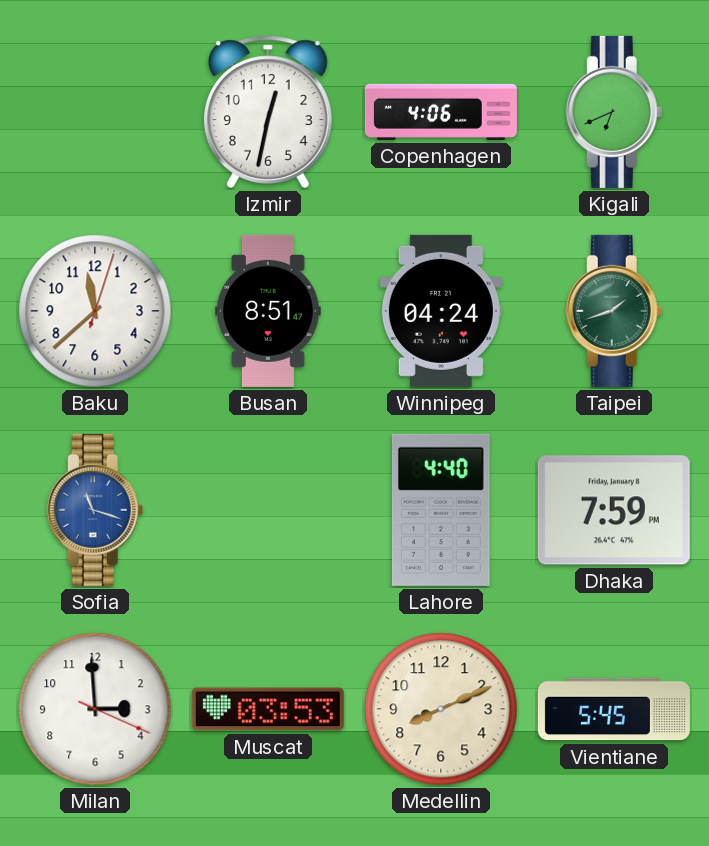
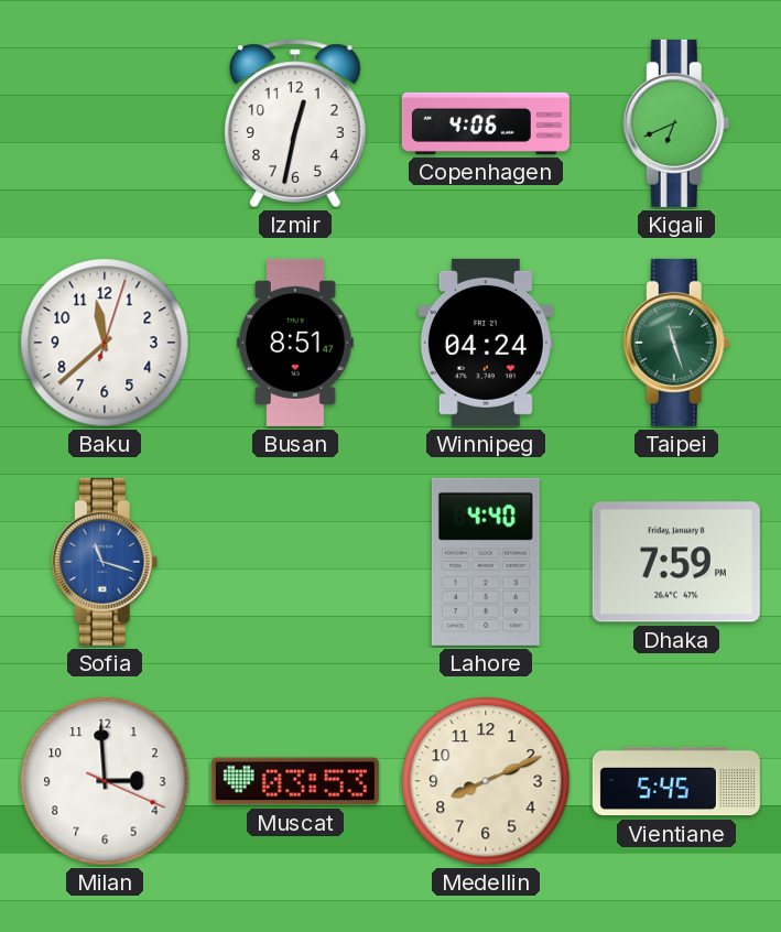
Taipei: 1:42 -> 11:27
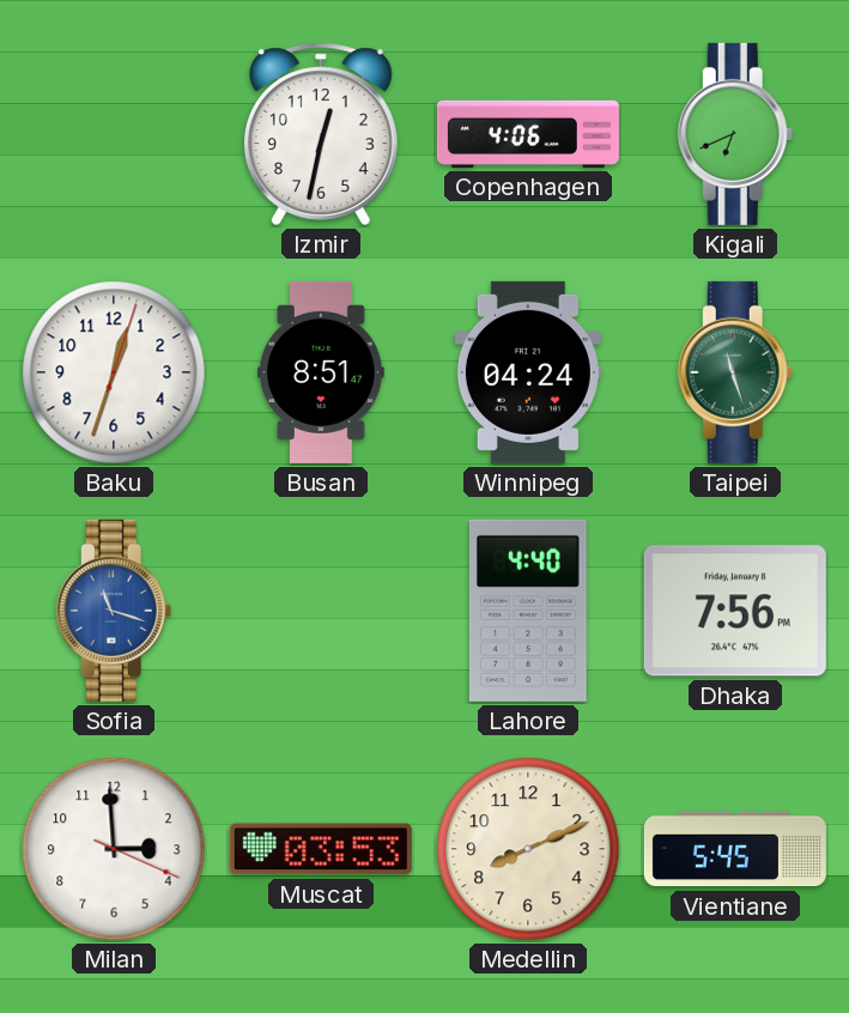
Baku: 11:38 -> 12:33
Dhaka: 7:59 -> 7:56
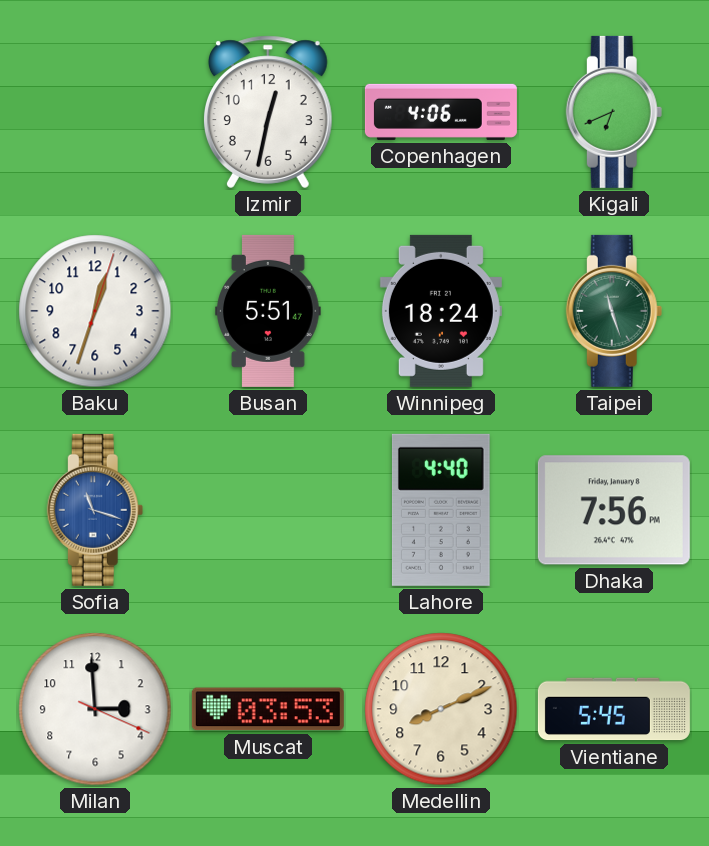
Busan: 8:51 -> 5:51
Winnipeg: 04:24 -> 18:24
